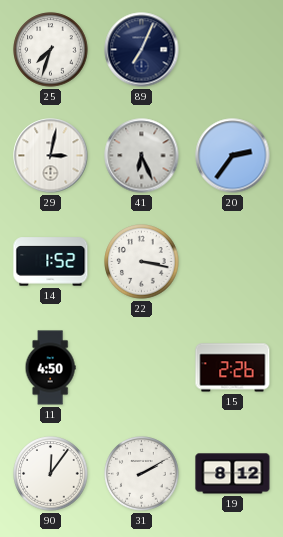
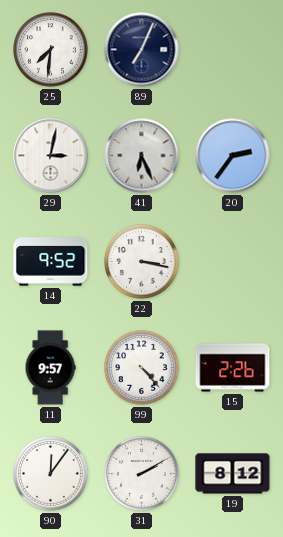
25: 7:33 -> 7:31
14: 1:52 -> 9:52
11: 4:50 -> 9:57
99: none -> 4:23
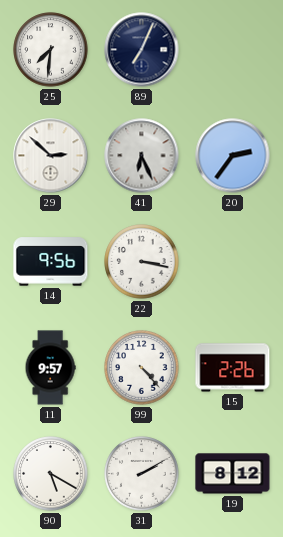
29: 3:02 -> 2:52
14: 9:52 -> 9:56
90: 12:06 -> 5:20
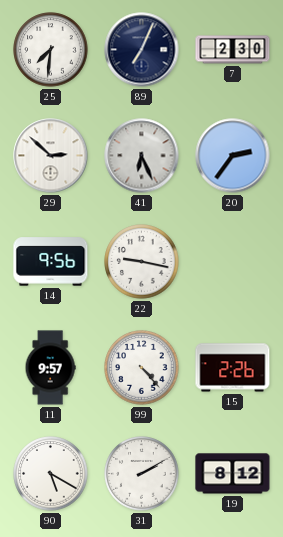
7: none -> 2:30
22: 3:17 -> 9:17
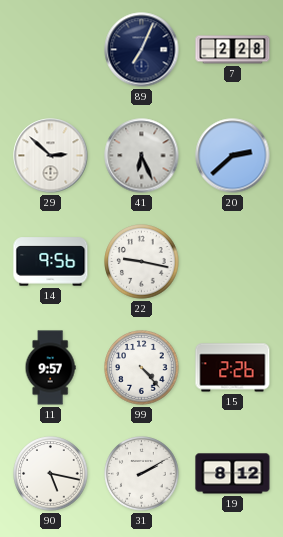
25: 7:31 -> none
7: 2:30 -> 2:28
20: 2:36 -> 2:38
90: 5:20 -> 5:17
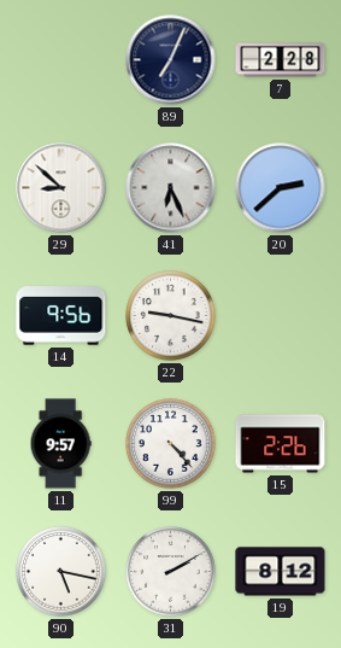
29: 2:52 -> 8:52
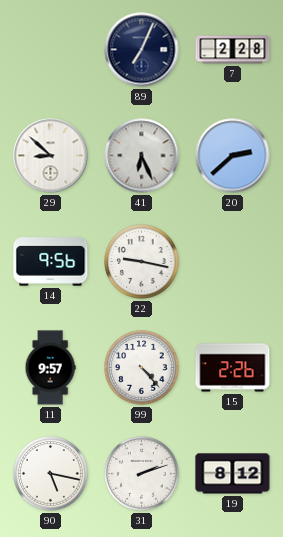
31: 2:10 -> 2:12
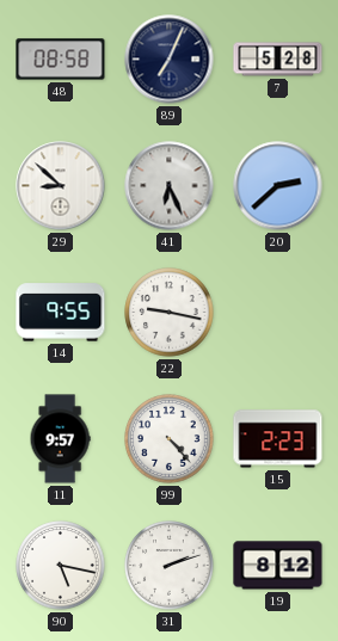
48: none -> 08:58
7: 2:28 -> 5:28
14: 9:56 -> 9:55
15: 2:26 -> 2:23
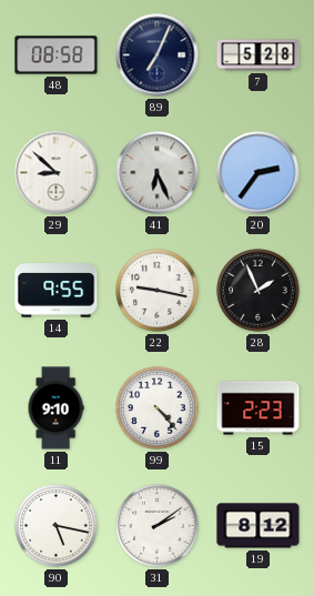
20: 2:38 -> 2:36
28: none -> 1:56
11: 9:57 -> 9:10
31: 2:12 -> 2:09
